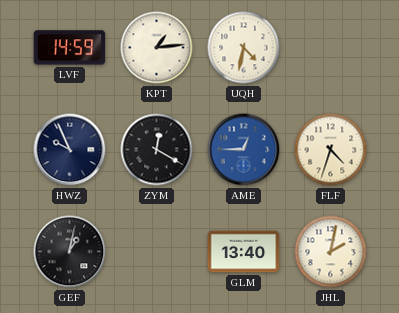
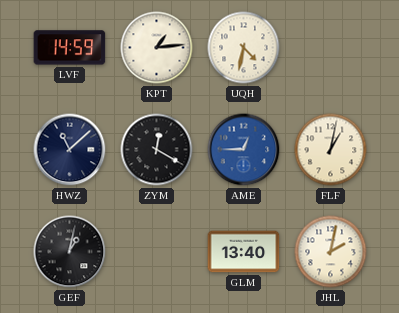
HWZ: 9:56 -> 11:08
FLF: 4:33 -> 1:02
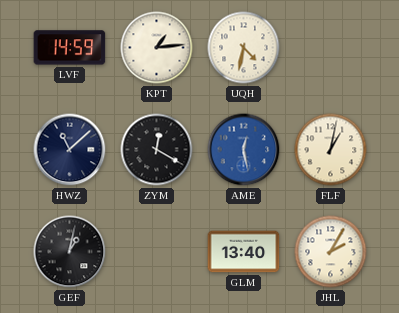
AME: 12:45 -> 12:28
JHL: 2:02 -> 2:05
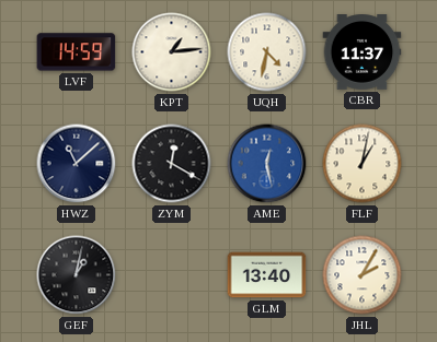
CBR: none -> 11:37
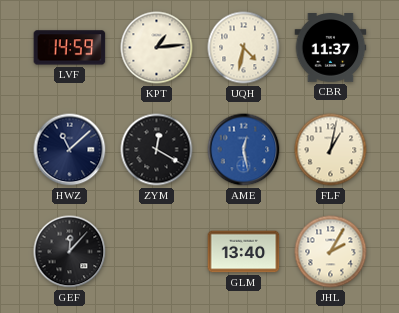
GEF: 1:02 -> 12:07
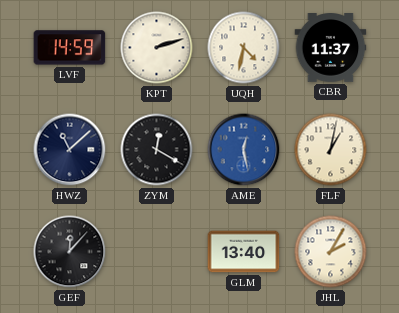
KPT: 1:14 -> 2:12
